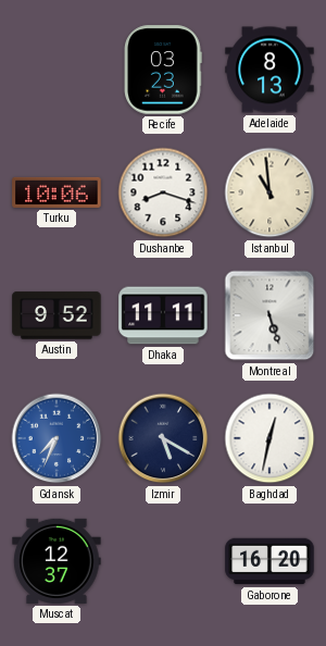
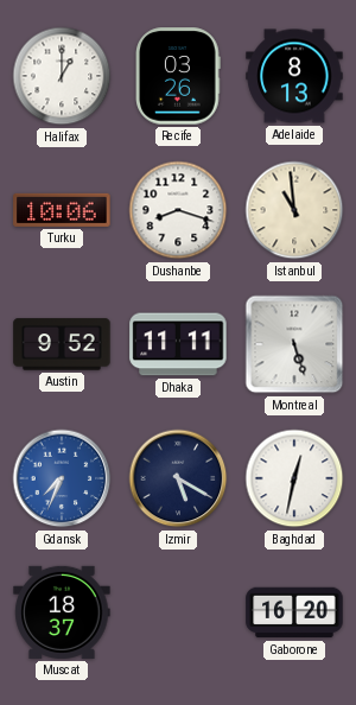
Halifax: none -> 1:00
Recife: 03:23 -> 03:26
Muscat: 12:37 -> 18:37
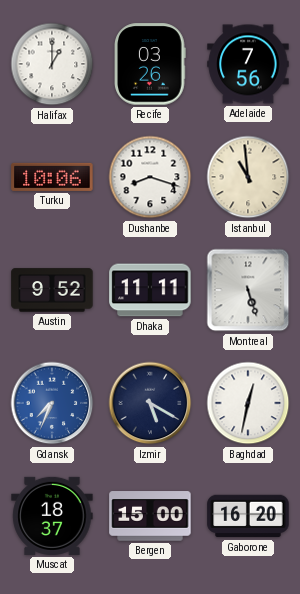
Adelaide: 8:13 -> 7:56
Bergen: none -> 15:00
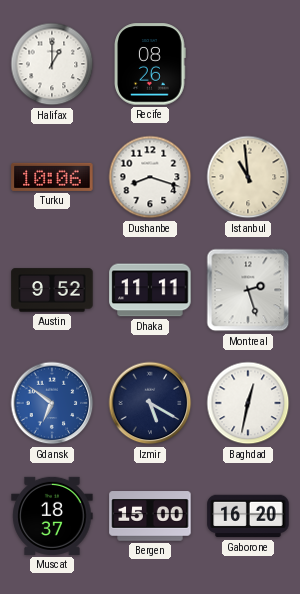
Recife: 03:26 -> 08:26
Adelaide: 7:56 -> none
Montreal: 5:27 -> 2:27
Gdansk: 7:34 -> 6:51
